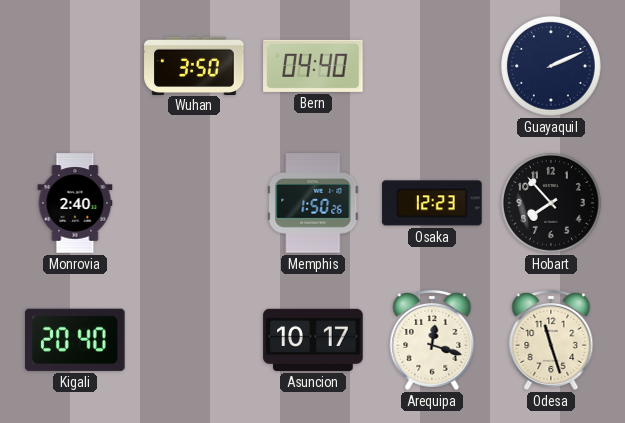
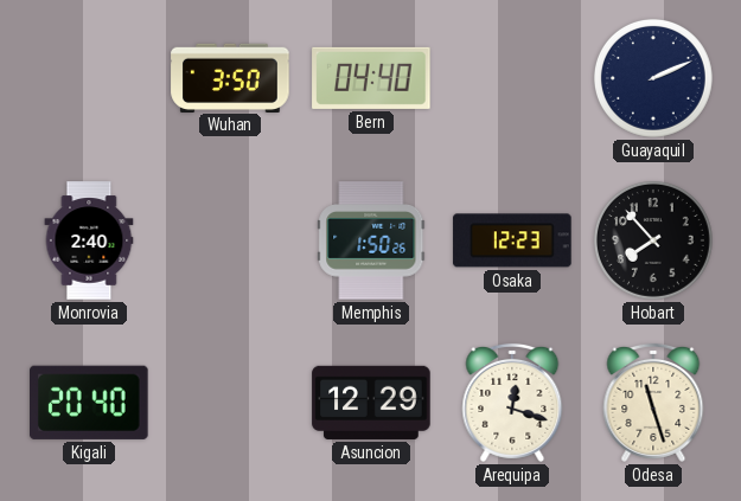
Asuncion: 10:17 -> 12:29
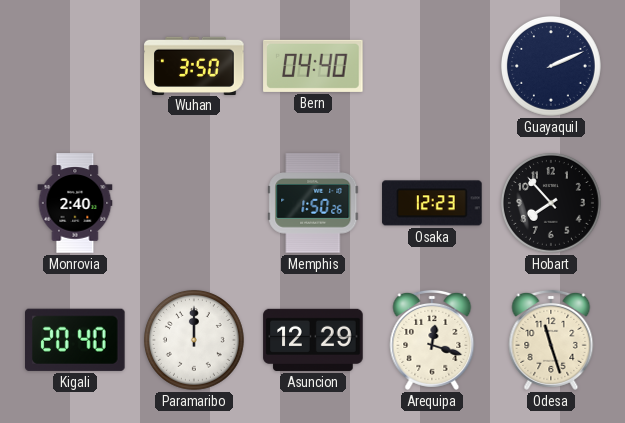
Paramaribo: none -> 12:00
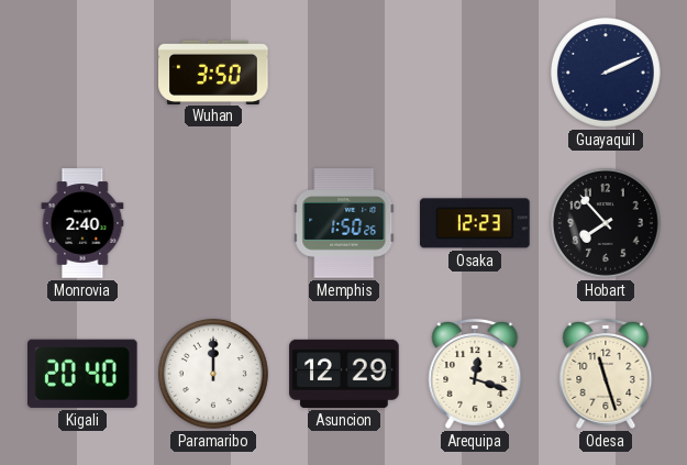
Bern: 04:40 -> none
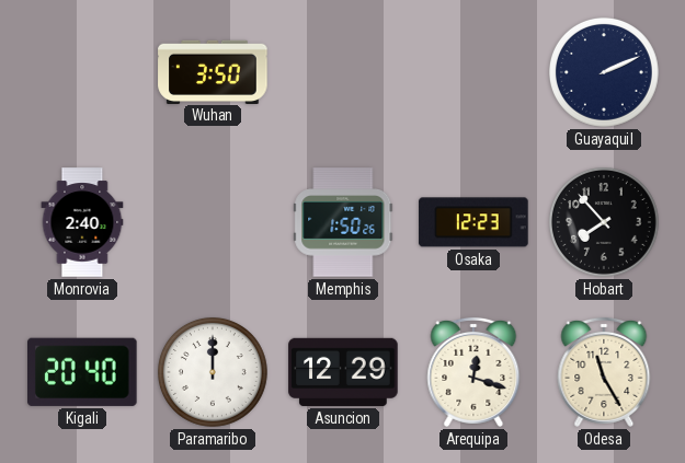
Odesa: 11:27 -> 11:25
